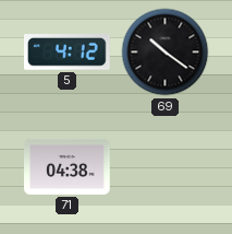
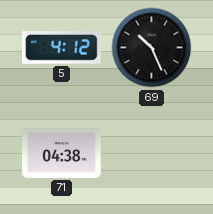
69: 10:21 -> 10:26
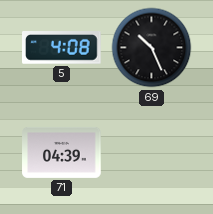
5: 4:12 -> 4:08
71: 04:38 -> 04:39
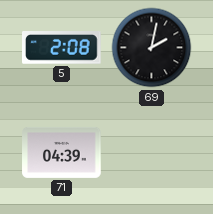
5: 4:08 -> 2:08
69: 10:26 -> 2:02
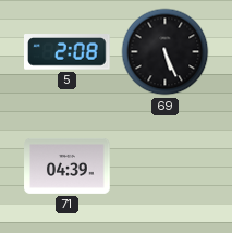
69: 2:02 -> 5:26
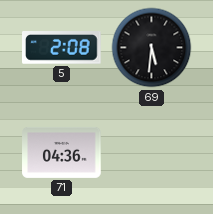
69: 5:26 -> 5:31
71: 04:39 -> 04:36
